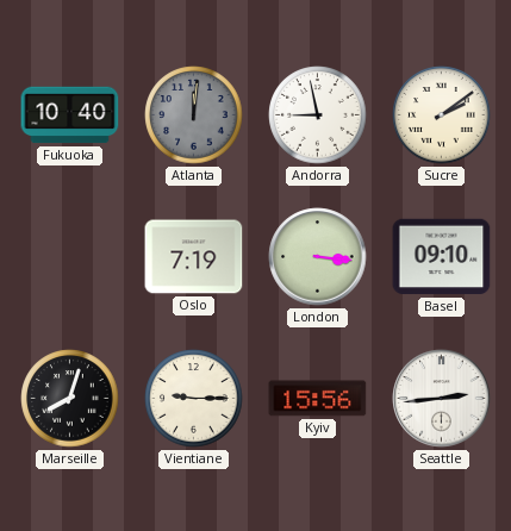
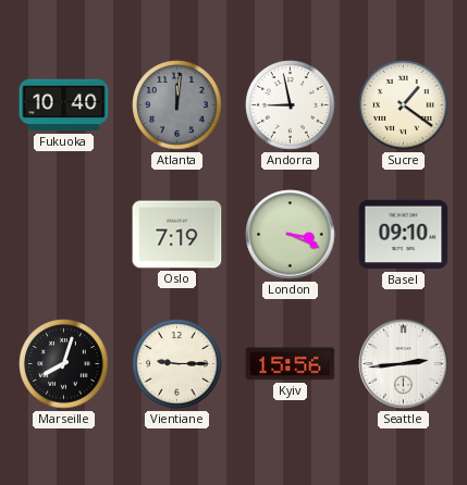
Sucre: 2:09 -> 1:21
London: 3:16 -> 3:19
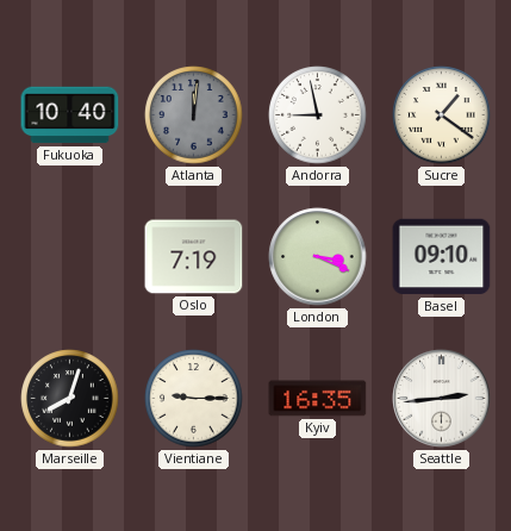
Kyiv: 15:56 -> 16:35
